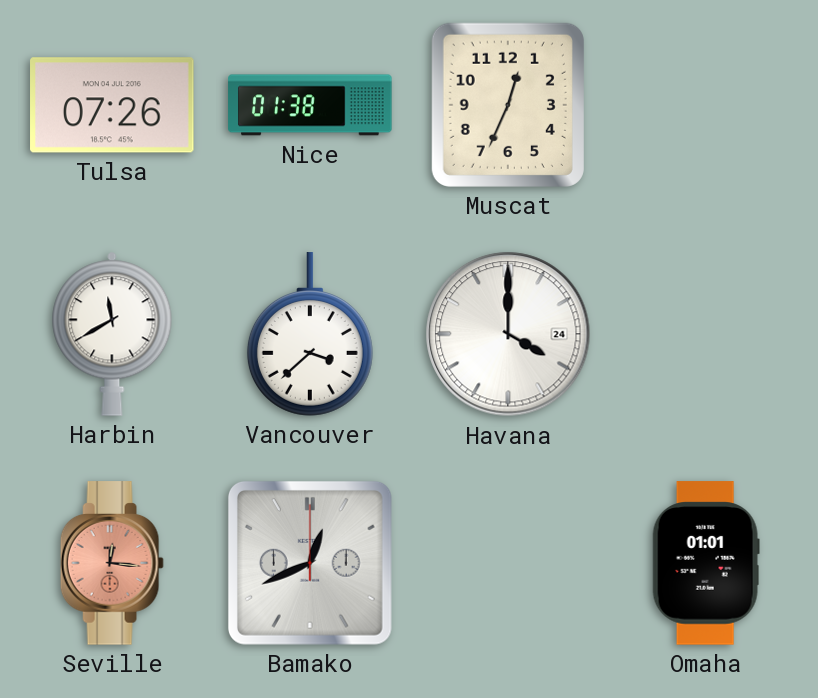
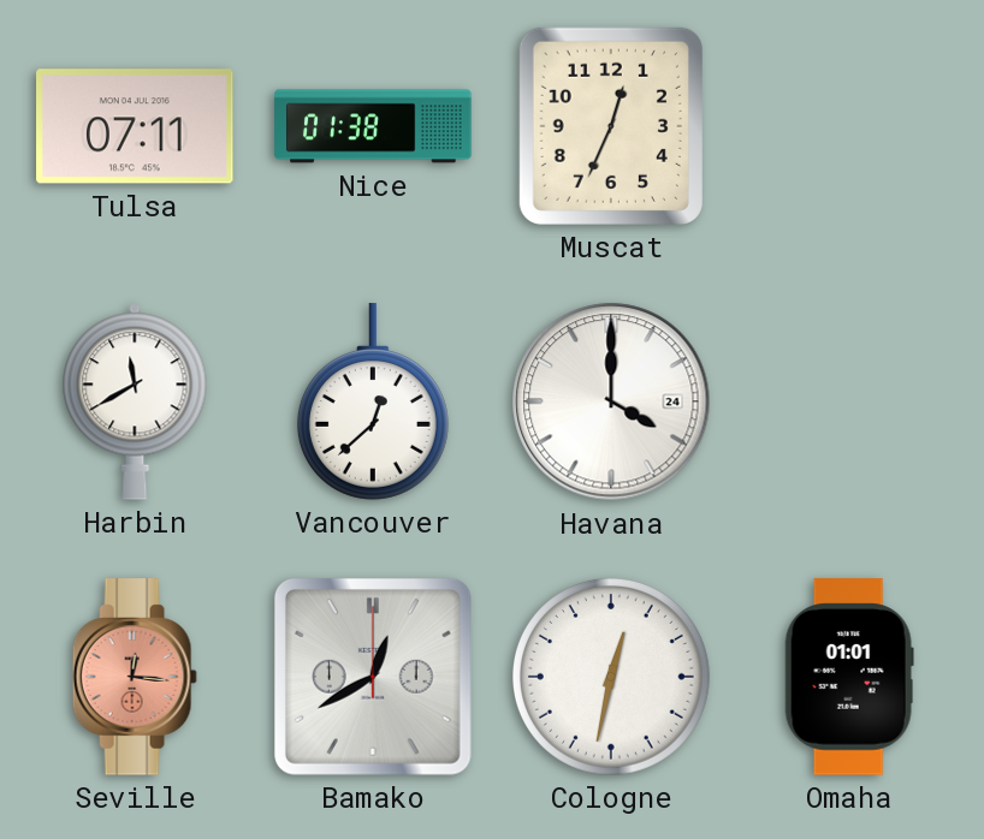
Tulsa: 07:26 -> 07:11
Vancouver: 3:38 -> 12:38
Bamako: 12:41 -> 12:40
Cologne: none -> 12:32
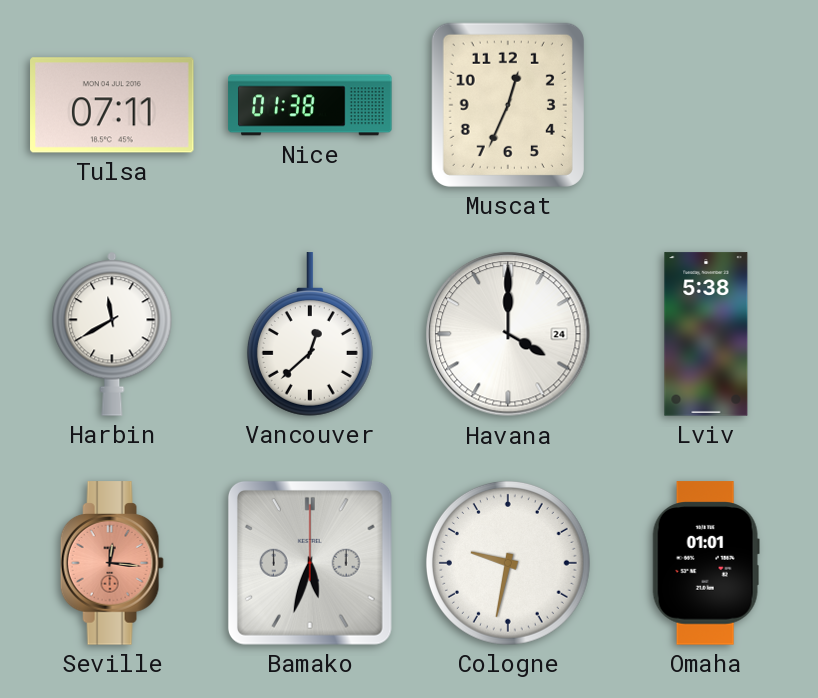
Lviv: none -> 5:38
Bamako: 12:40 -> 5:33
Cologne: 12:32 -> 9:32
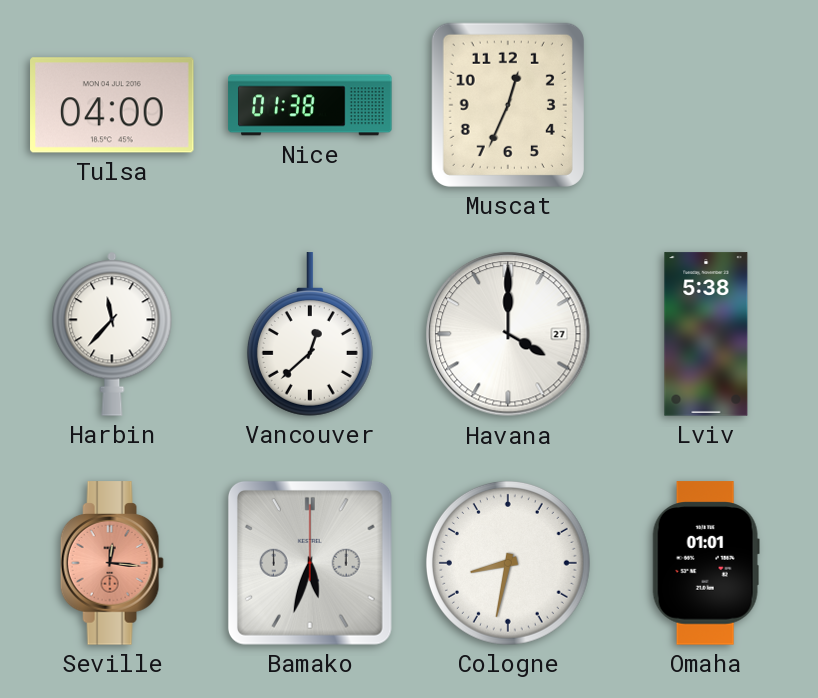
Tulsa: 07:11 -> 04:00
Harbin: 11:40 -> 11:37
Havana date: 24 -> 27
Cologne: 9:32 -> 8:32
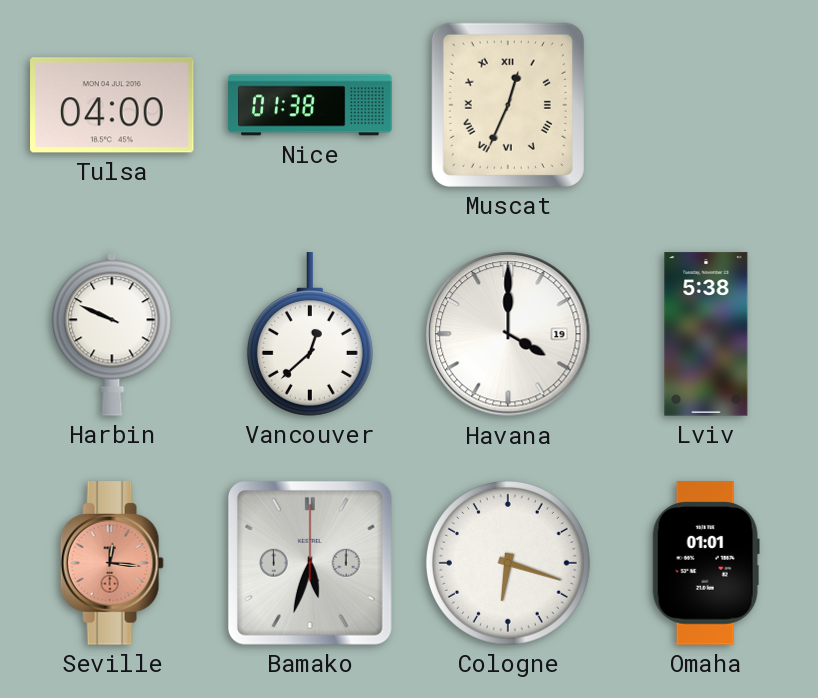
Muscat numerals: Arabic -> Roman
Harbin: 11:37 -> 9:49
Havana date: 27 -> 19
Cologne: 8:32 -> 6:18
